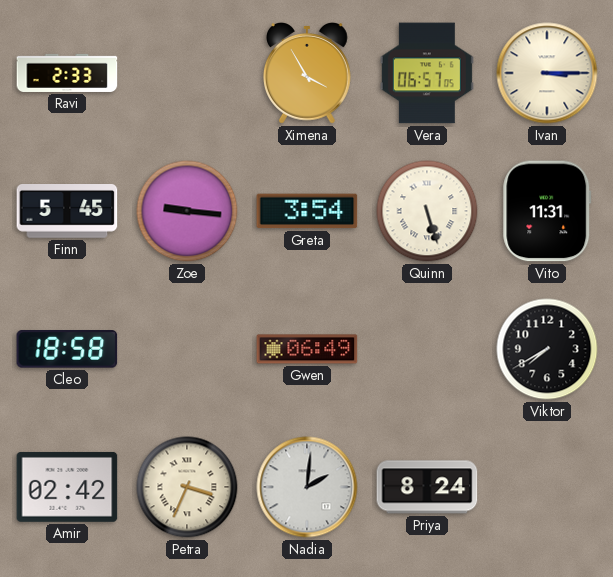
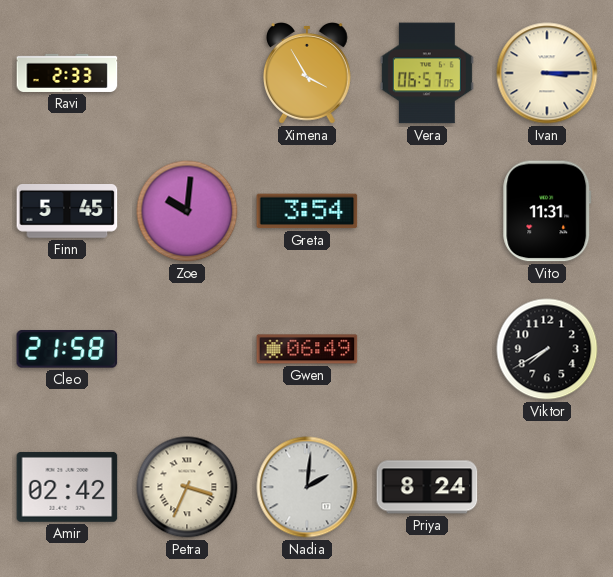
Zoe: 9:16 -> 10:01
Quinn: 5:27 -> none
Cleo: 18:58 -> 21:58
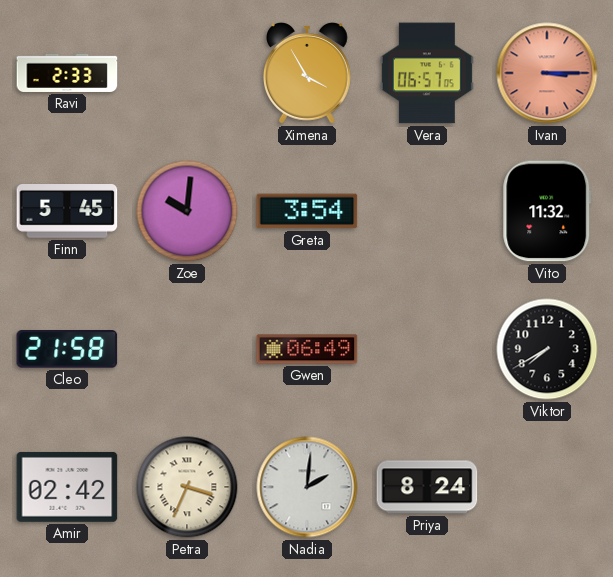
Ivan dial: cream -> salmon
Vito: 11:31 -> 11:32
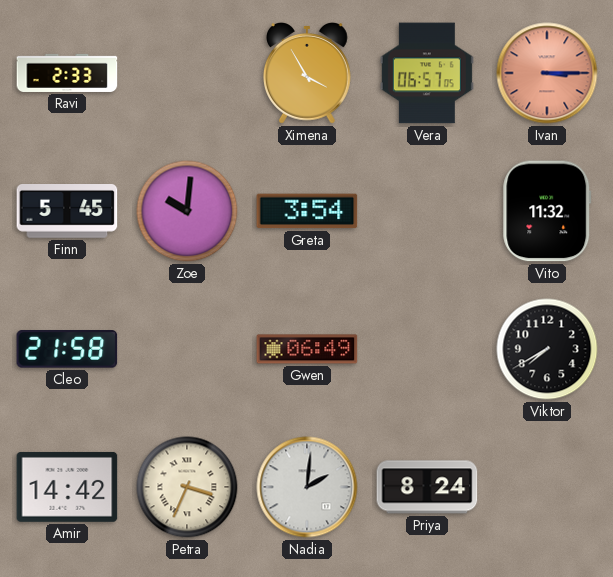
Amir: 02:42 -> 14:42
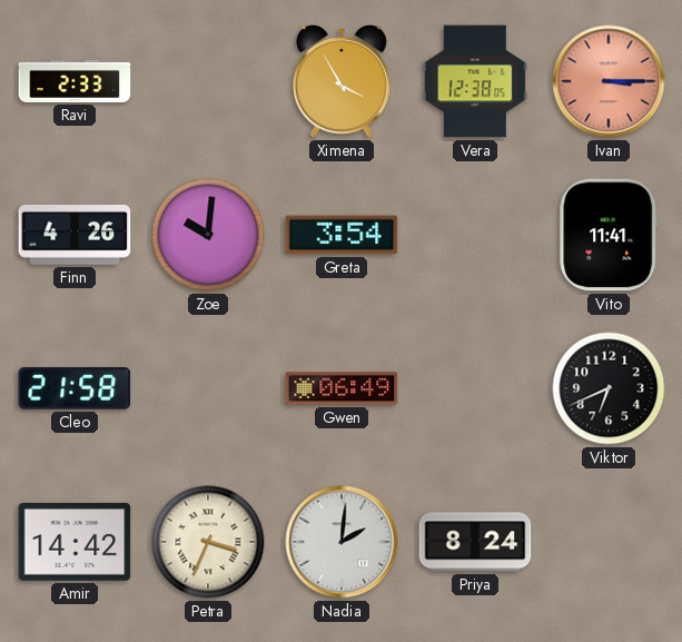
Vera: 06:57 -> 12:38
Finn: 5:45 -> 4:26
Vito: 11:32 -> 11:41
Viktor: 7:40 -> 6:41
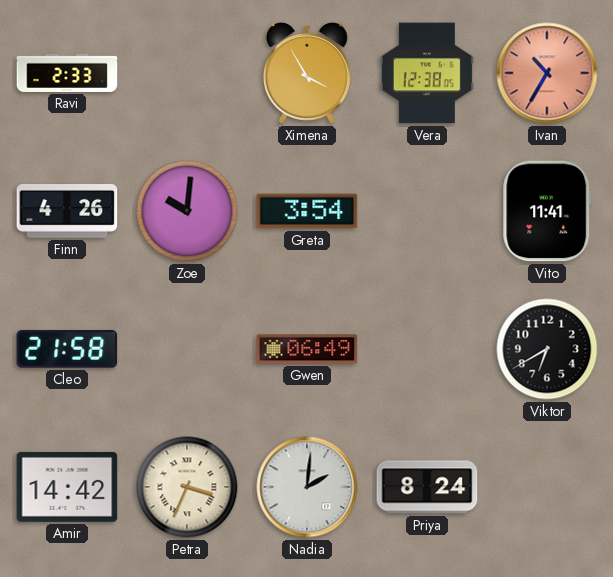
Ivan: 3:15 -> 10:35
Viktor: 6:41 -> 6:40
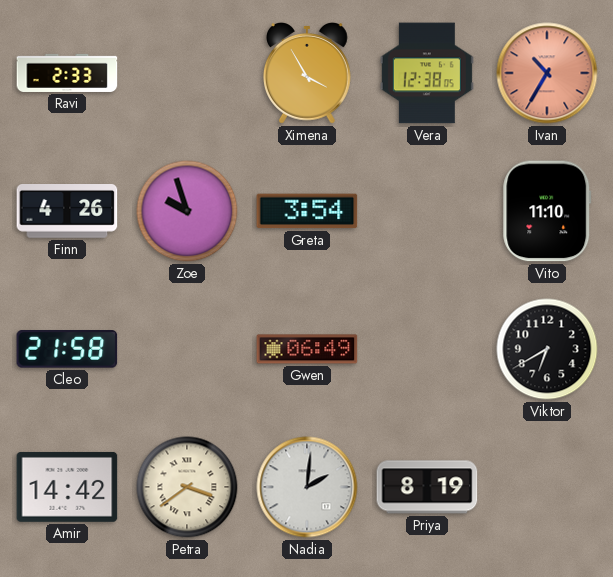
Zoe: 10:01 -> 9:57
Vito: 11:41 -> 11:10
Petra: 3:34 -> 3:39
Priya: 8:24 -> 8:19
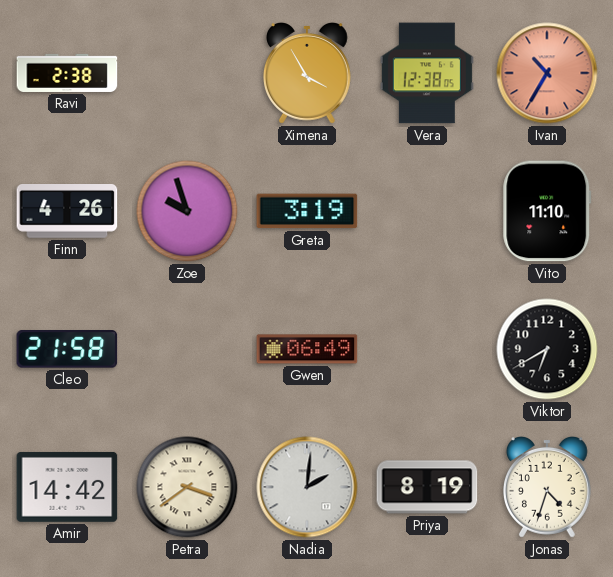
Ravi: 2:33 -> 2:38
Greta: 3:54 -> 3:19
Jonas: none -> 4:33
